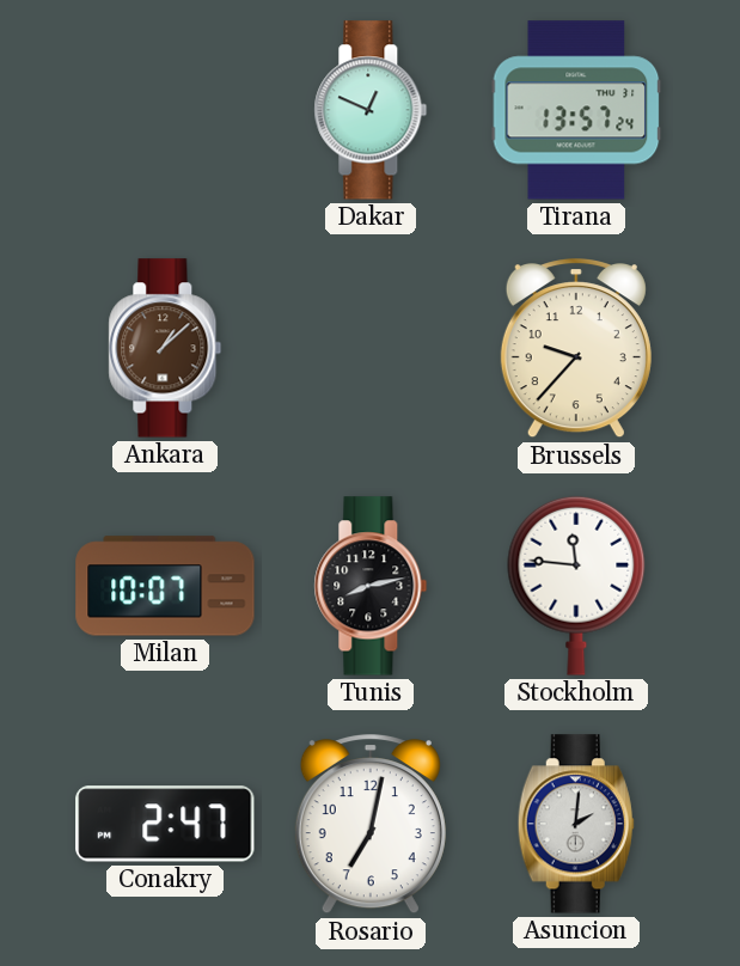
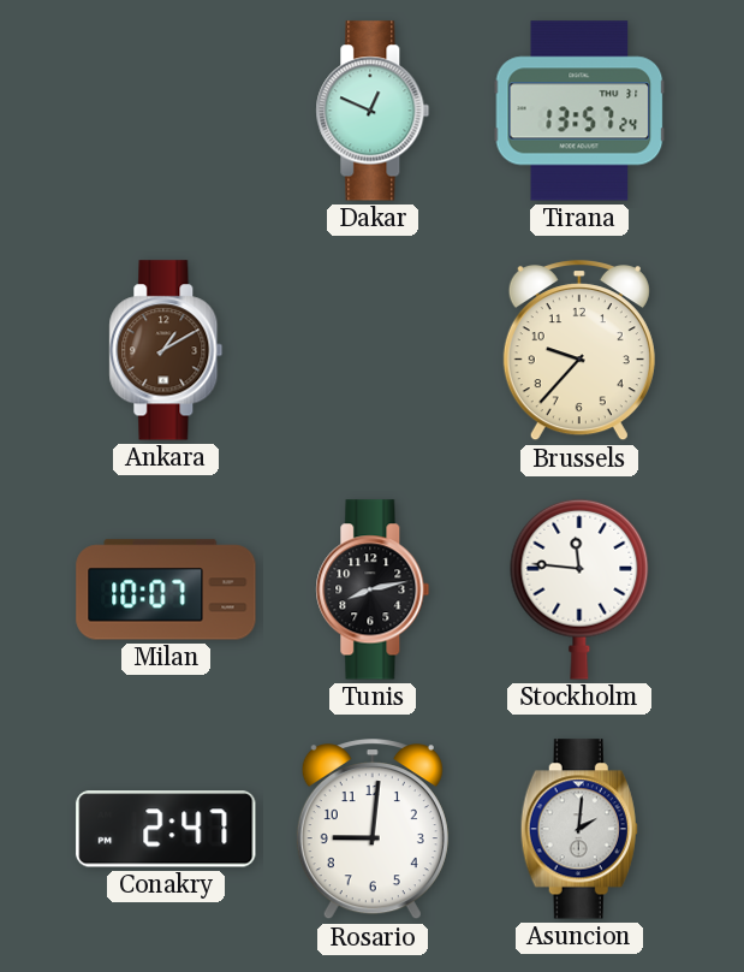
Ankara: 1:08 -> 1:10
Rosario: 7:02 -> 9:01
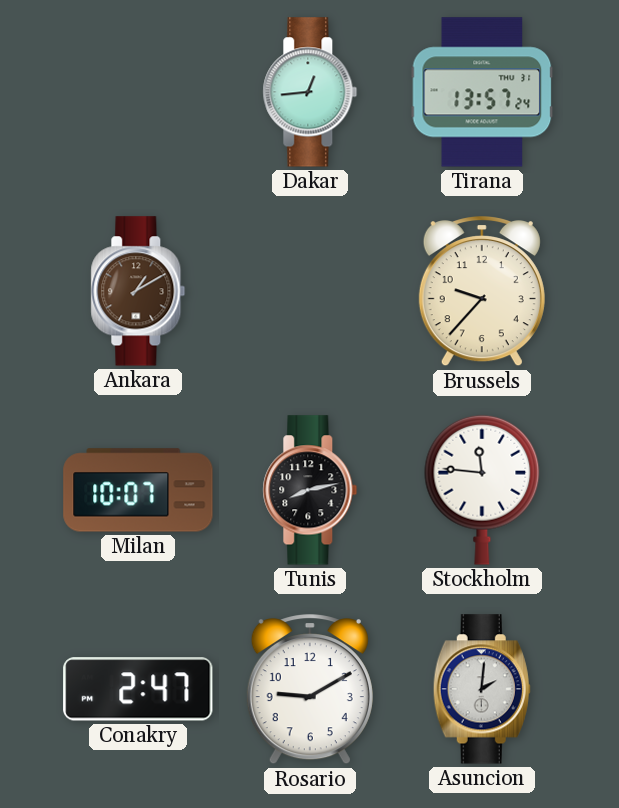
Dakar: 12:49 -> 12:44
Rosario: 9:01 -> 9:10
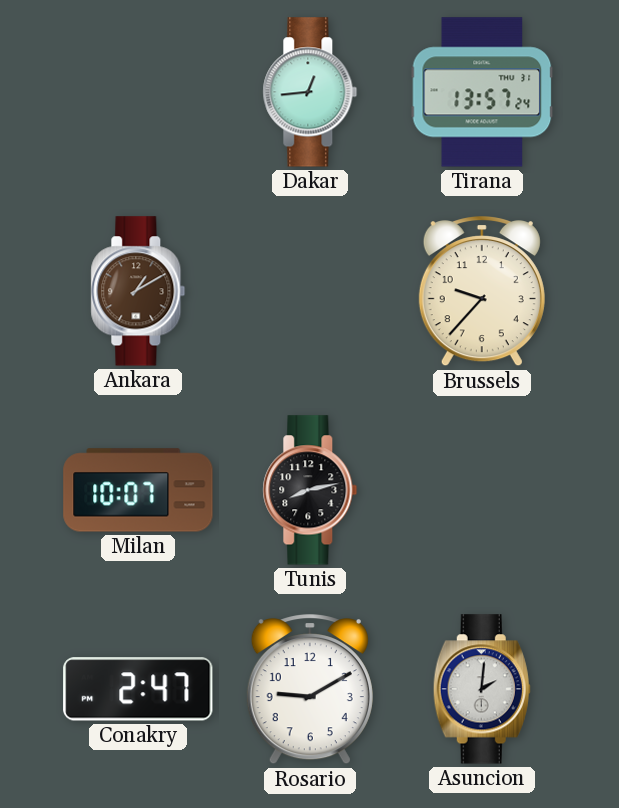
Stockholm: 11:46 -> none
